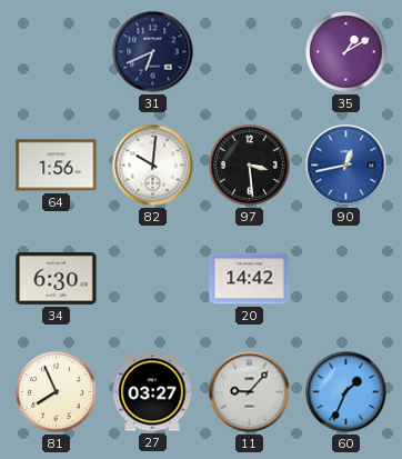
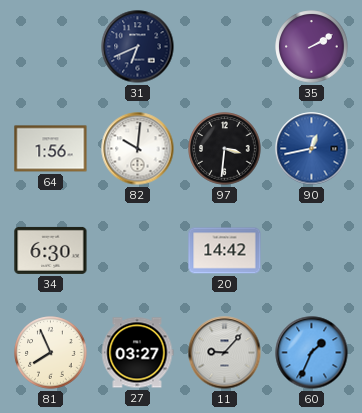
35: 1:10 -> 2:10
97: 3:29 -> 3:31
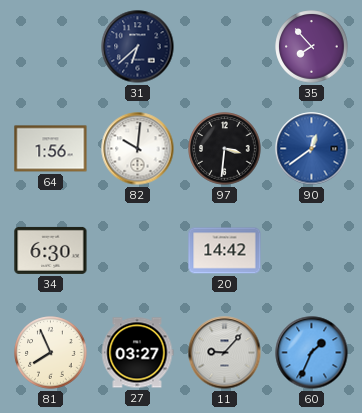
31: 6:41 -> 6:38
35: 2:10 -> 7:53
90: 12:43 -> 12:39
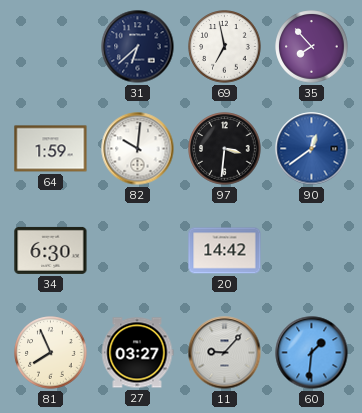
69: none -> 6:58
64: 1:56 -> 1:59
60: 1:34 -> 1:31
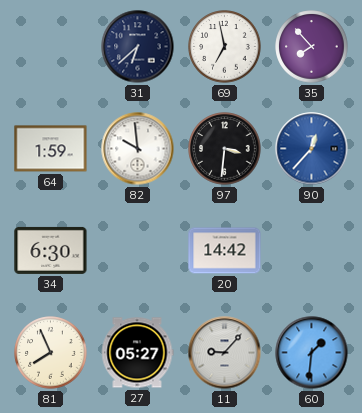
82: 10:01 -> 9:59
90: 12:39 -> 12:37
27: 03:27 -> 05:27
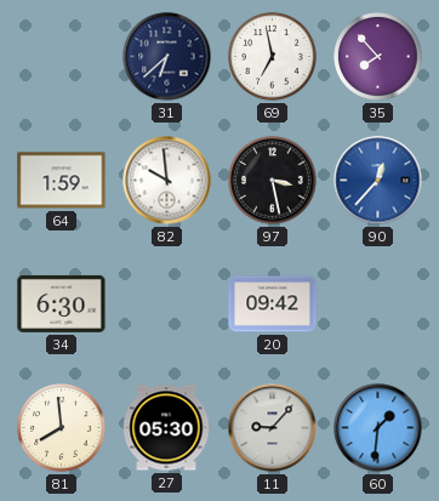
97: 3:31 -> 3:28
20: 14:42 -> 09:42
81: 7:56 -> 7:59
27: 05:27 -> 05:30
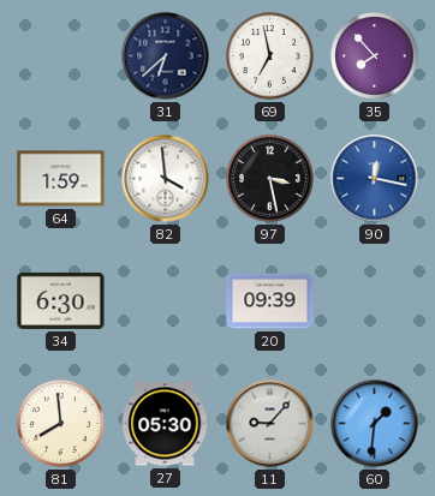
82: 9:59 -> 3:59
90: 12:37 -> 12:17
20: 09:42 -> 09:39
